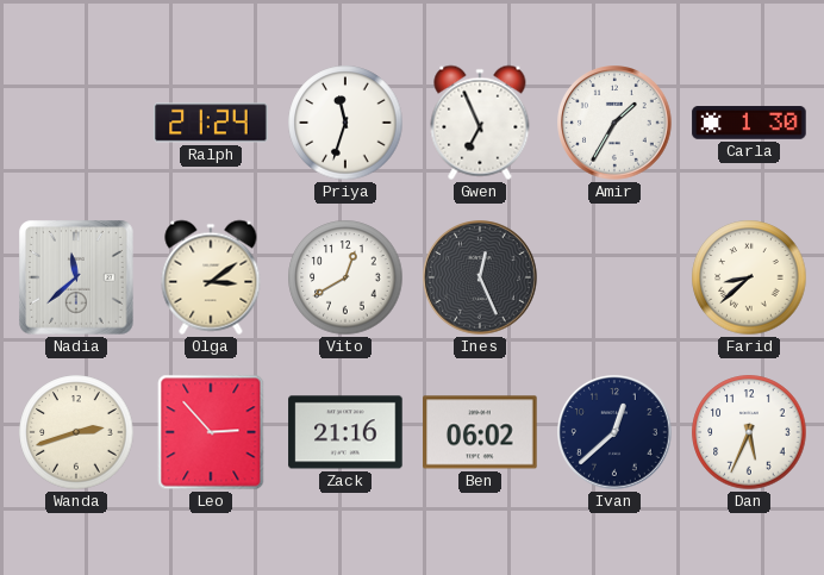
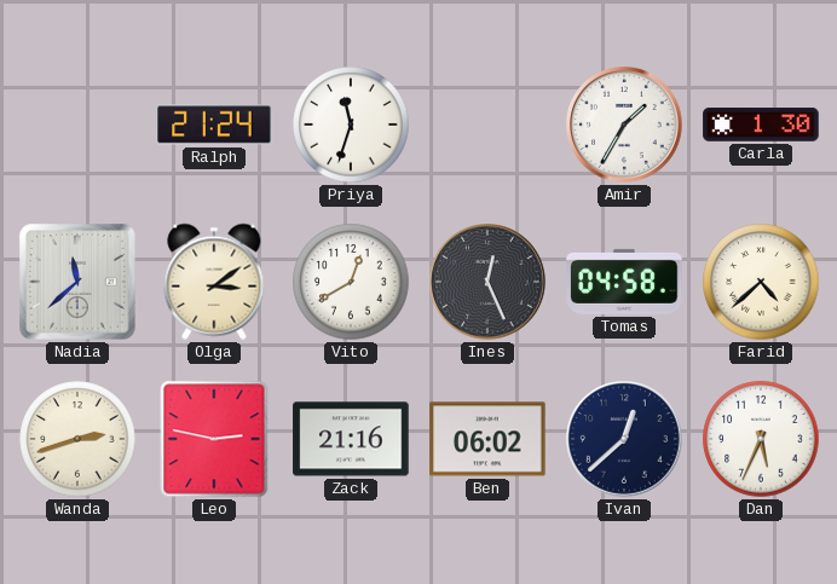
Gwen: 6:56 -> none
Tomas: none -> 04:58
Farid: 8:38 -> 4:38
Leo: 2:53 -> 2:47
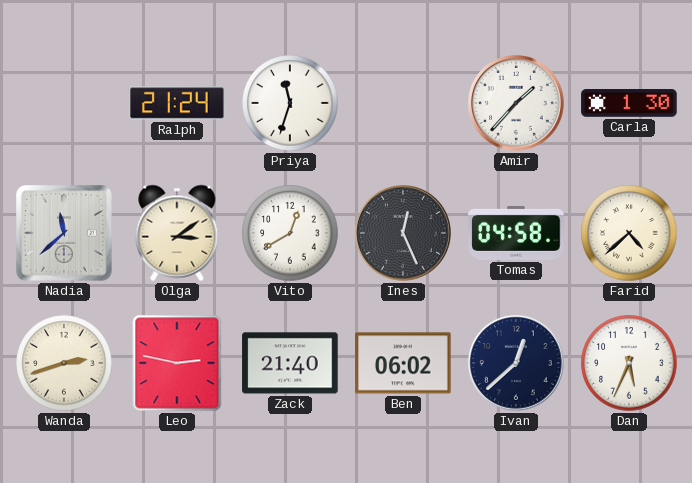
Amir: 1:35 -> 1:37
Zack: 21:16 -> 21:40
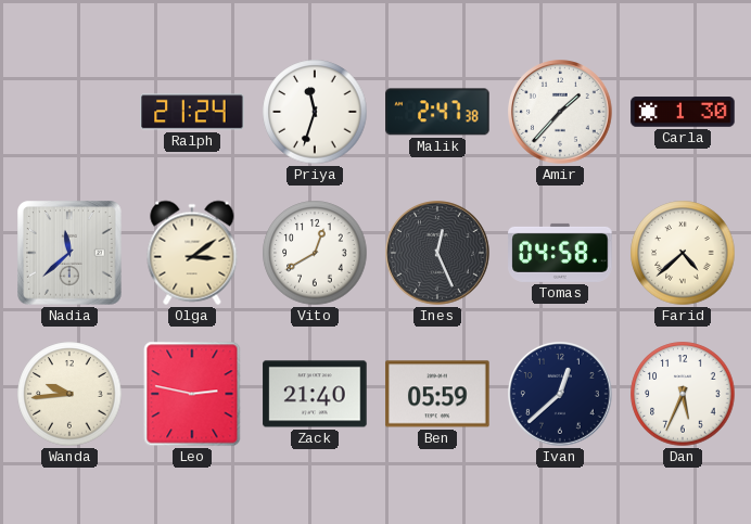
Malik: none -> 2:47
Wanda: 2:42 -> 9:44
Ben: 06:02 -> 05:59
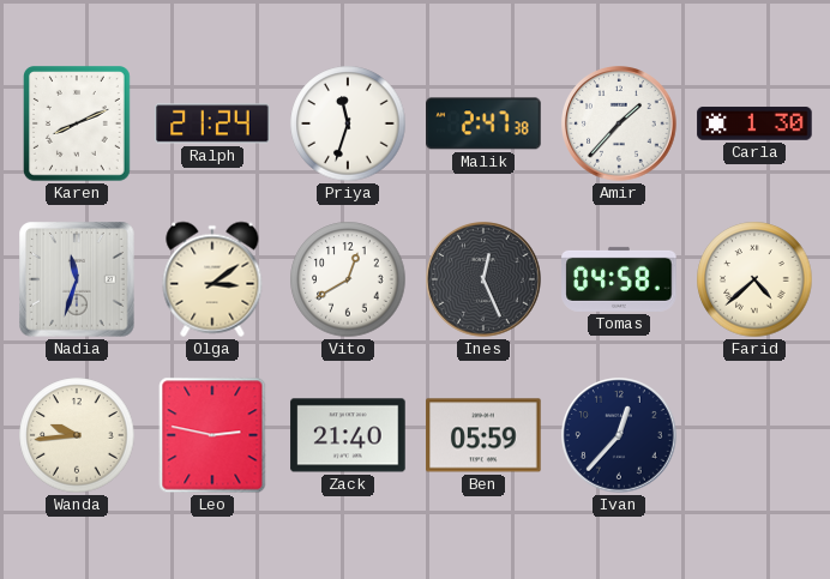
Karen: none -> 8:11
Nadia: 11:38 -> 11:33
Ivan: 12:38 -> 12:37
Dan: 5:34 -> none
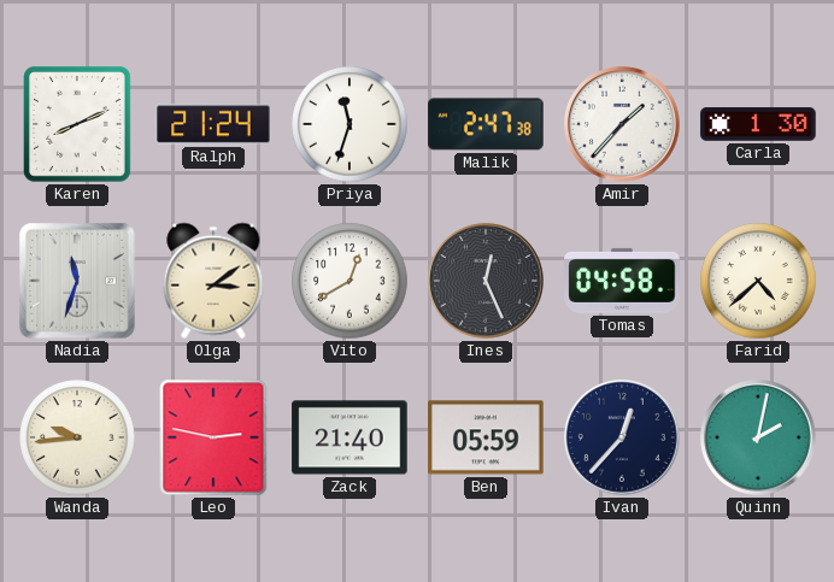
Quinn: none -> 2:02
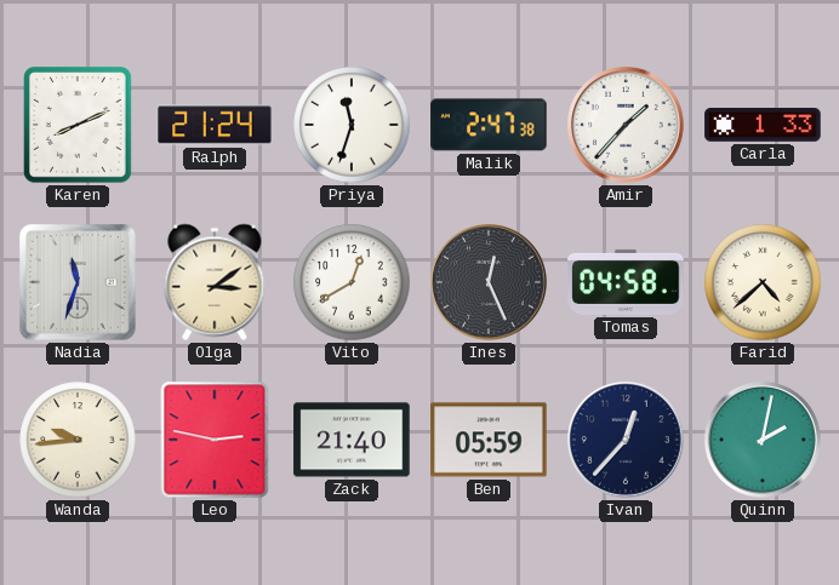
Carla: 1:30 -> 1:33
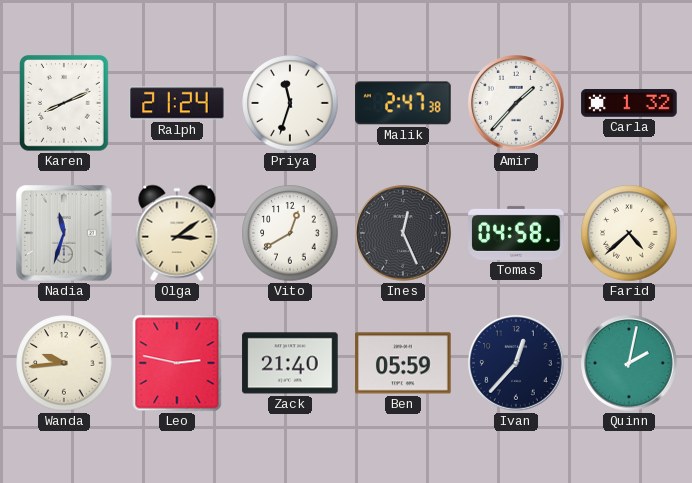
Carla: 1:33 -> 1:32
